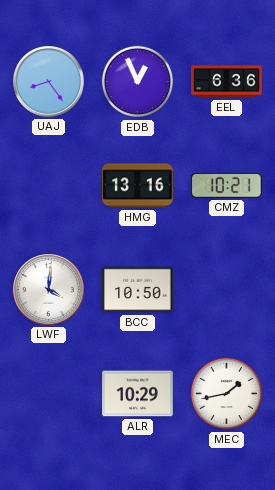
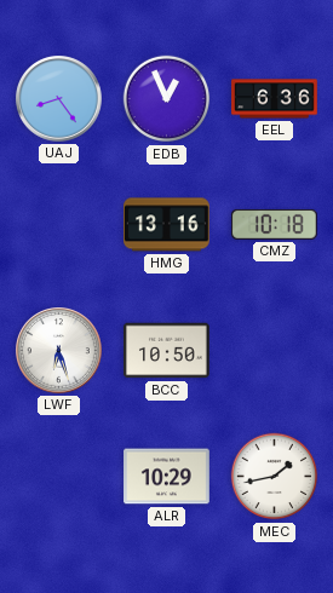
CMZ: 10:21 -> 10:18
LWF: 4:01 -> 6:27
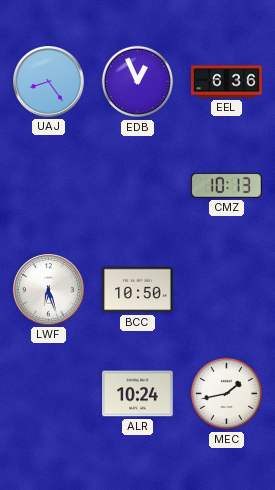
HMG: 13:16 -> none
CMZ: 10:18 -> 10:13
ALR: 10:29 -> 10:24
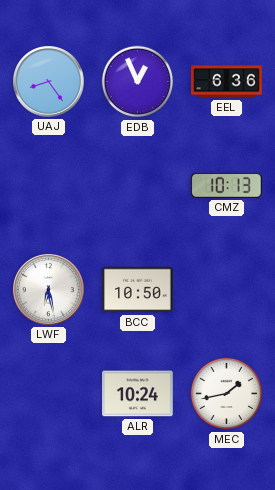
LWF: 6:27 -> 6:28
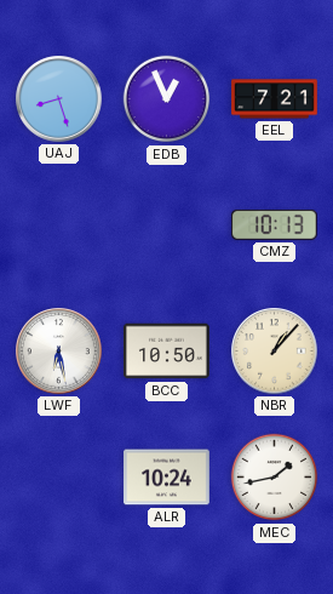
UAJ: 8:24 -> 8:27
EEL: 6:36 -> 7:21
NBR: none -> 1:07
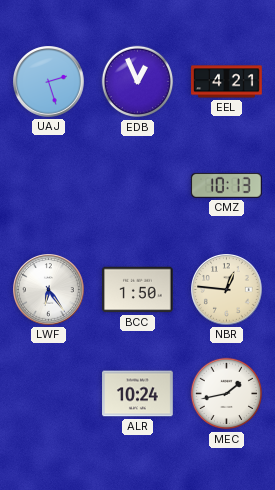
UAJ: 8:27 -> 2:27
EEL: 7:21 -> 4:21
LWF: 6:28 -> 6:24
BCC: 10:50 -> 1:50
NBR: 1:07 -> 12:46
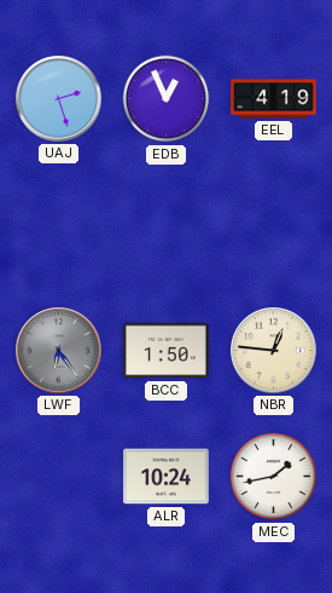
EEL: 4:21 -> 4:19
CMZ: 10:13 -> none
LWF dial: white -> grey
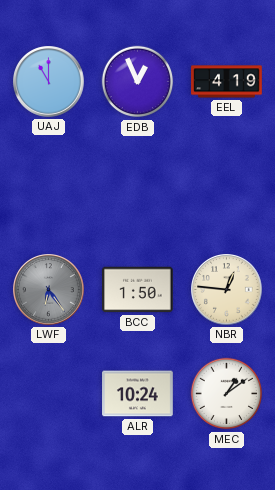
UAJ: 2:27 -> 11:00
MEC: 1:43 -> 1:09
